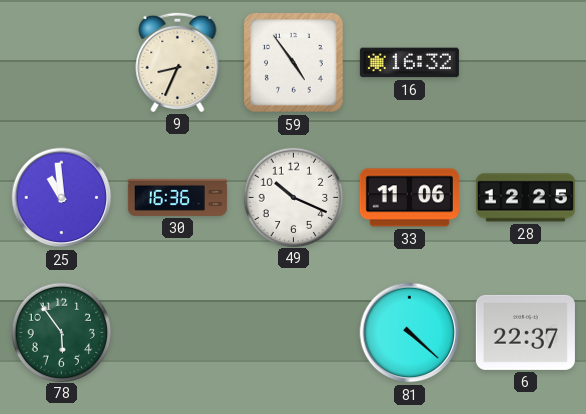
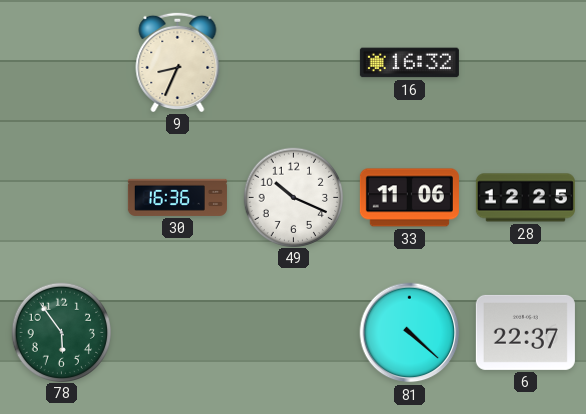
59: 4:54 -> none
25: 10:59 -> none
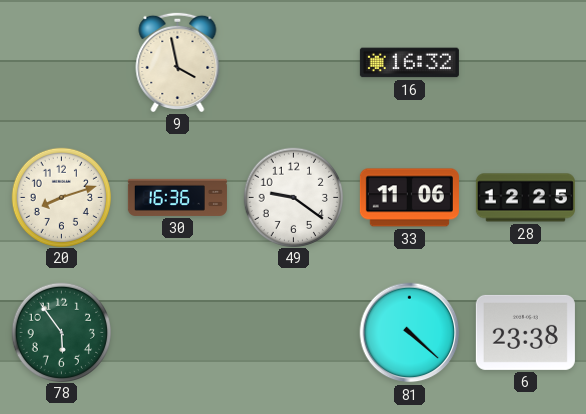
9: 8:34 -> 3:58
20: none -> 8:12
49: 10:19 -> 9:21
6: 22:37 -> 23:38
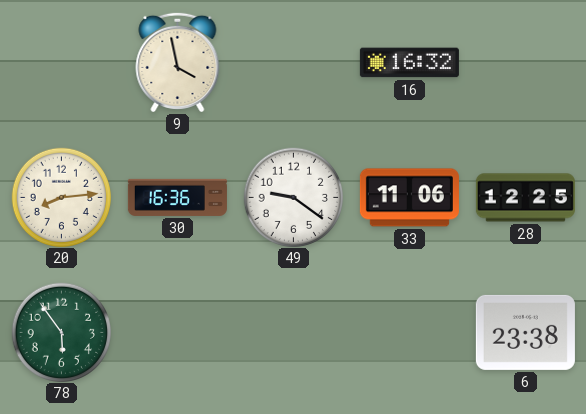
20: 8:12 -> 8:14
81: 4:22 -> none
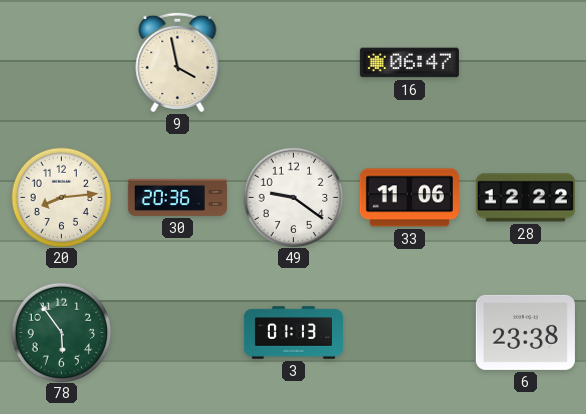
16: 16:32 -> 06:47
30: 16:36 -> 20:36
28: 12:25 -> 12:22
3: none -> 01:13
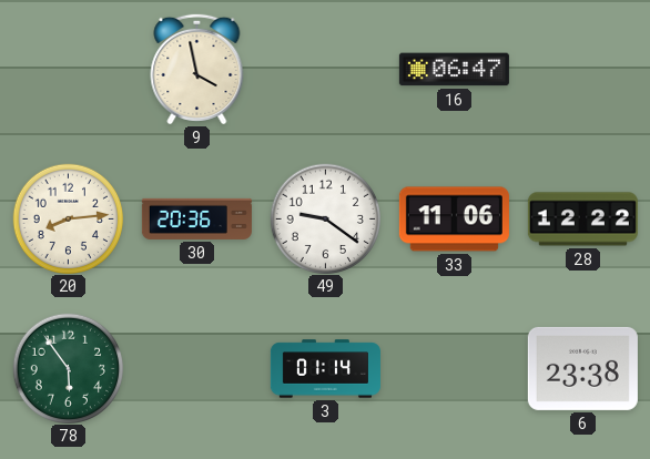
3: 01:13 -> 01:14
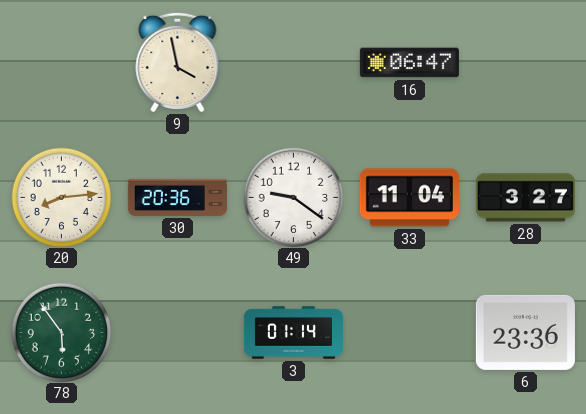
33: 11:06 -> 11:04
28: 12:22 -> 3:27
6: 23:38 -> 23:36
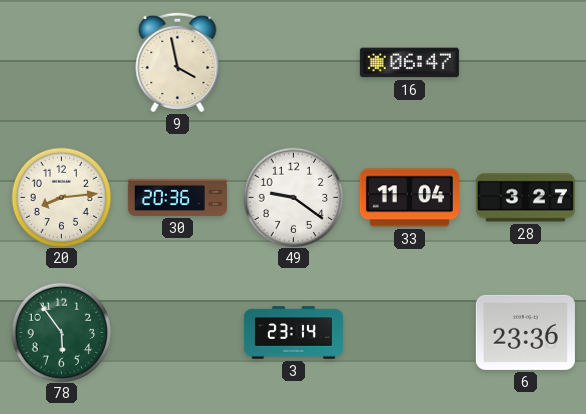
3: 01:14 -> 23:14
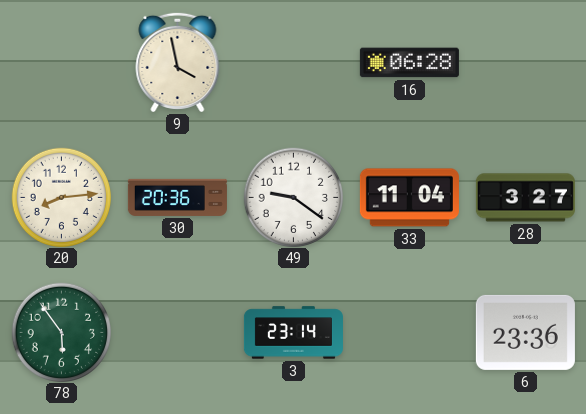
16: 06:47 -> 06:28
